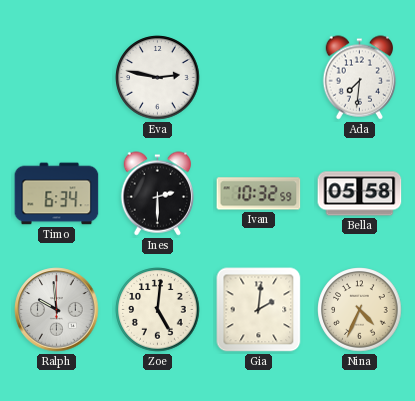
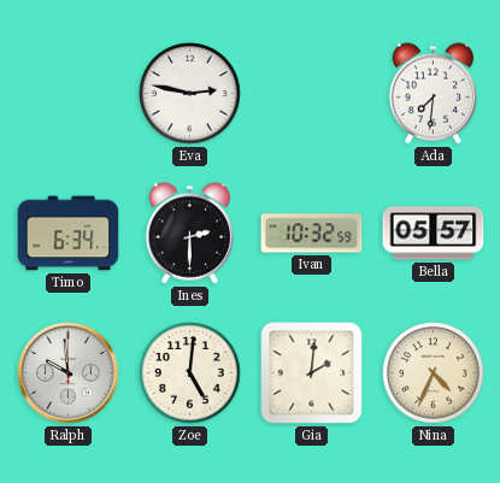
Bella: 05:58 -> 05:57
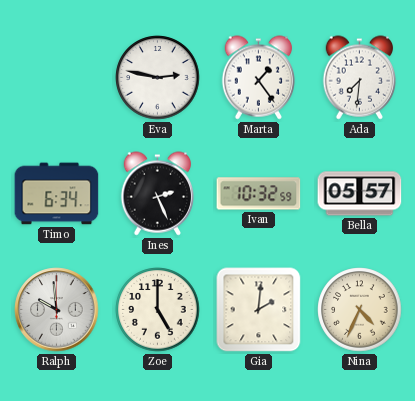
Marta: none -> 1:24
Ines: 2:30 -> 2:26
Zoe: 5:01 -> 5:00
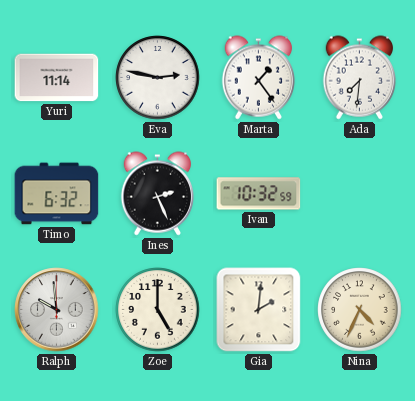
Yuri: none -> 11:14
Timo: 6:34 -> 6:32
Bella: 05:57 -> none
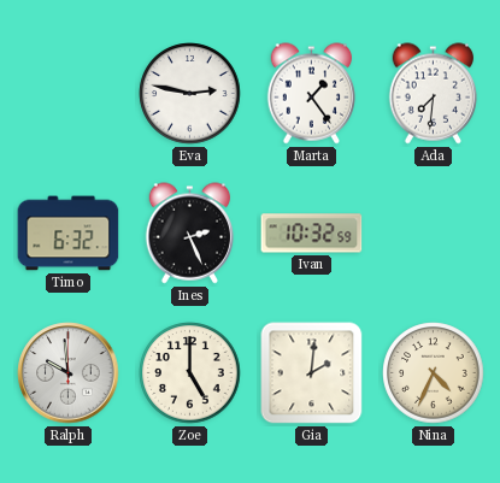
Yuri: 11:14 -> none
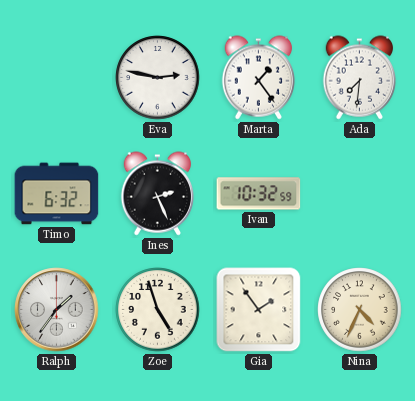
Ralph: 9:59 -> 1:36
Zoe: 5:00 -> 4:57
Gia: 2:01 -> 1:54
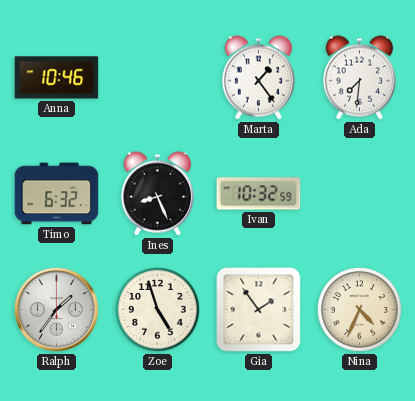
Anna: none -> 10:46
Eva: 2:47 -> none
Ines: 2:26 -> 8:26
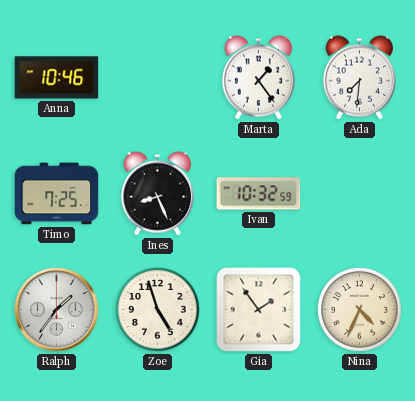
Timo: 6:32 -> 7:25
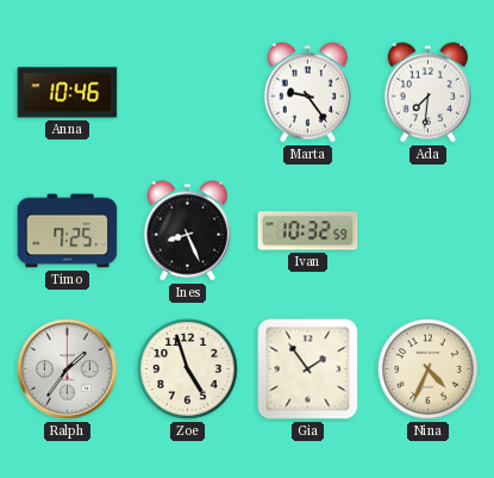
Marta: 1:24 -> 9:24
